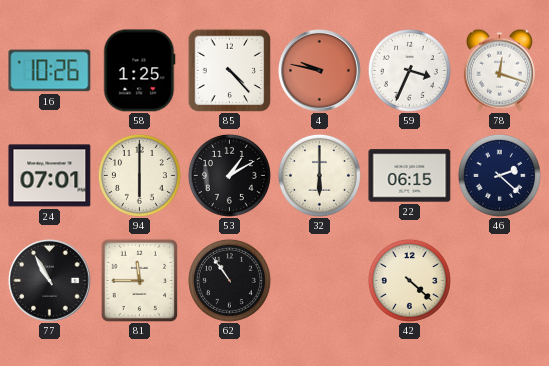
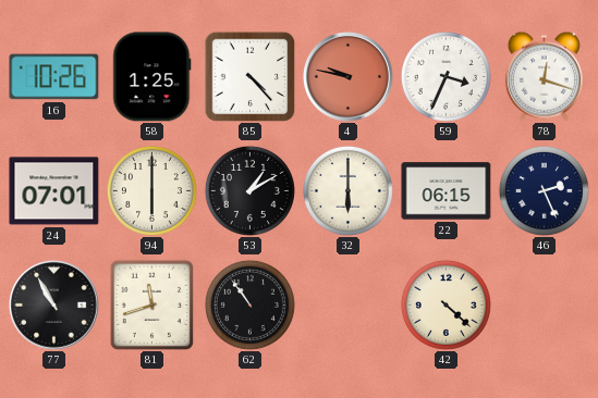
46: 2:22 -> 2:26
81: 11:45 -> 11:42
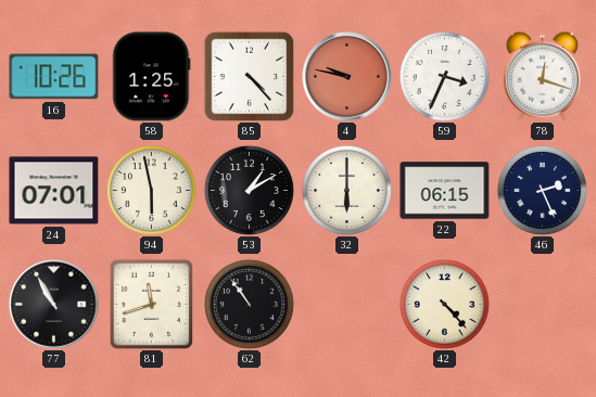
94: 6:00 -> 5:58
42: 4:22 -> 4:23
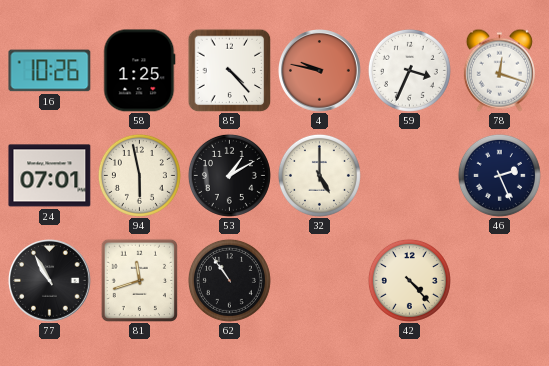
32: 6:00 -> 5:00
22: 06:15 -> none
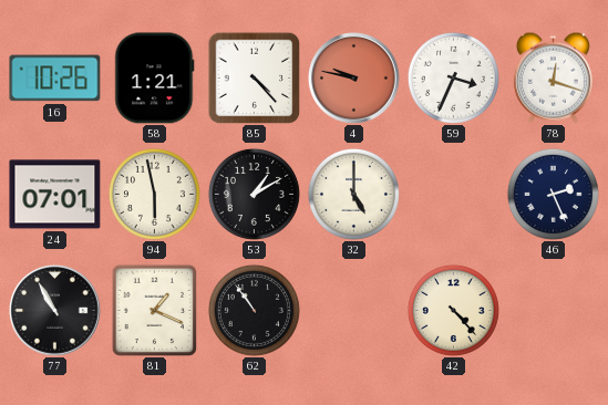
58: 1:25 -> 1:21
81: 11:42 -> 1:19
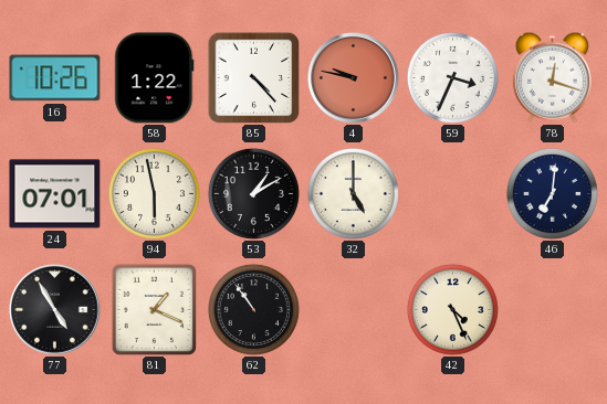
58: 1:21 -> 1:22
46: 2:26 -> 7:01
77: 10:55 -> 4:55
42: 4:23 -> 4:26
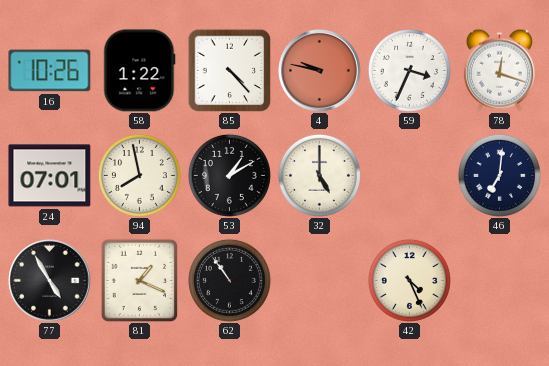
94: 5:58 -> 7:58
